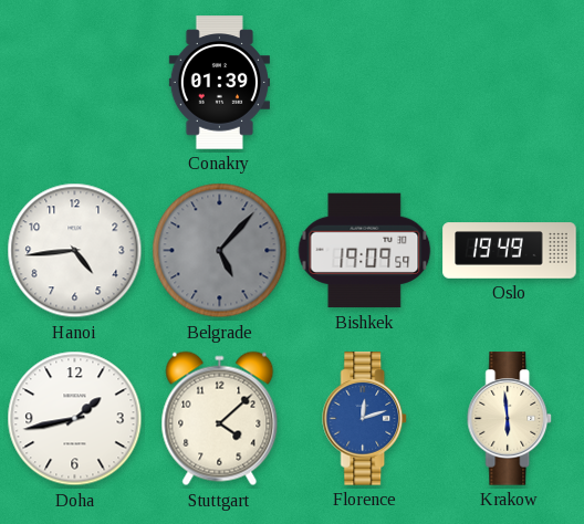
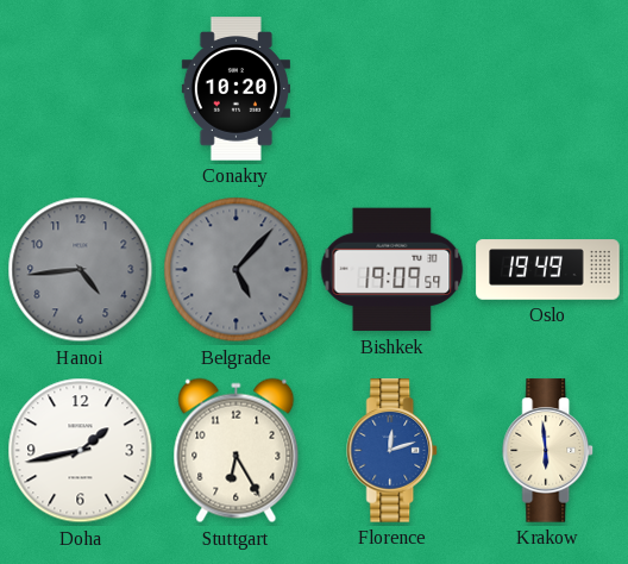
Conakry: 01:39 -> 10:20
Hanoi dial: white -> grey
Stuttgart: 4:08 -> 6:25
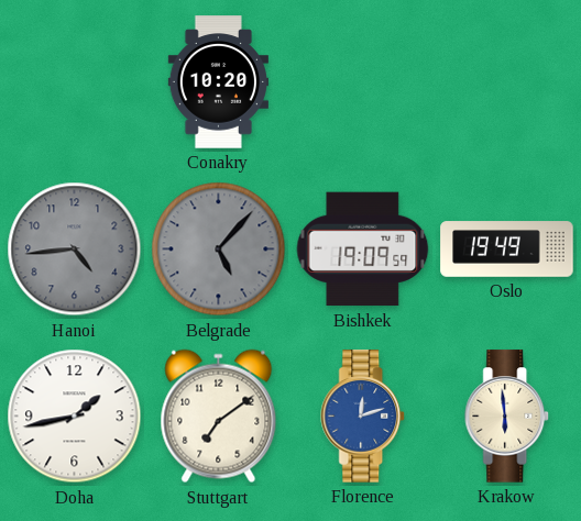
Stuttgart: 6:25 -> 7:09
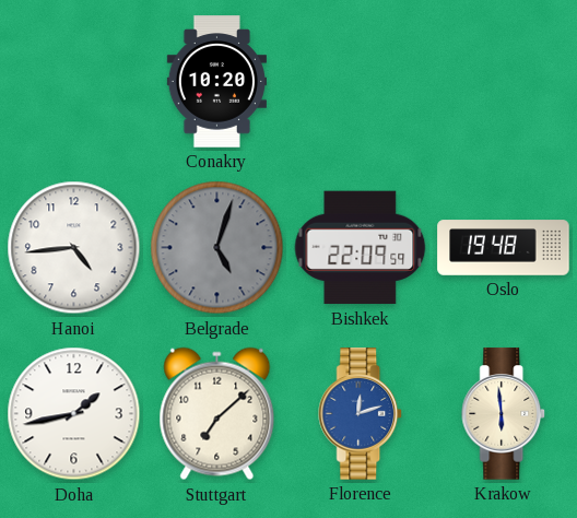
Hanoi dial: grey -> white
Belgrade: 5:07 -> 5:03
Bishkek: 19:09 -> 22:09
Oslo: 19:49 -> 19:48
Stuttgart: 7:09 -> 7:08
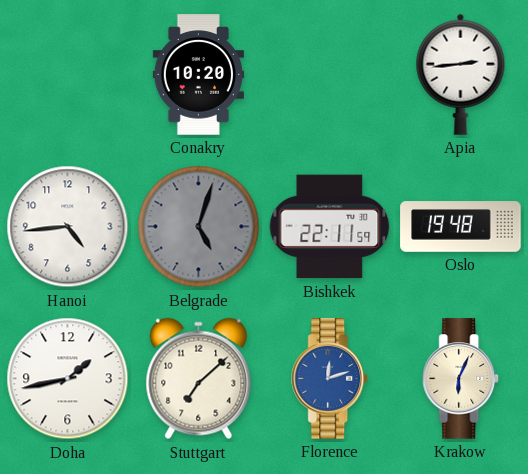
Apia: none -> 2:44
Bishkek: 22:09 -> 22:11
Krakow: 5:59 -> 6:04
